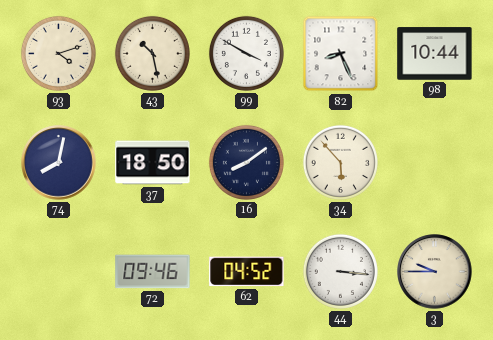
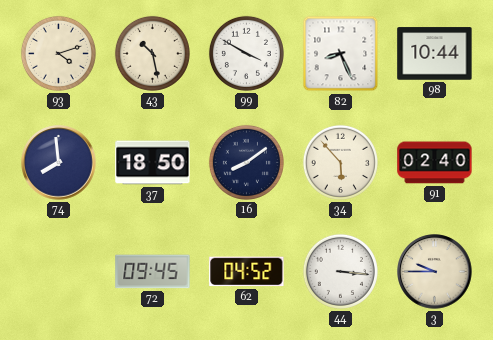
74: 8:02 -> 7:59
91: none -> 02:40
72: 09:46 -> 09:45
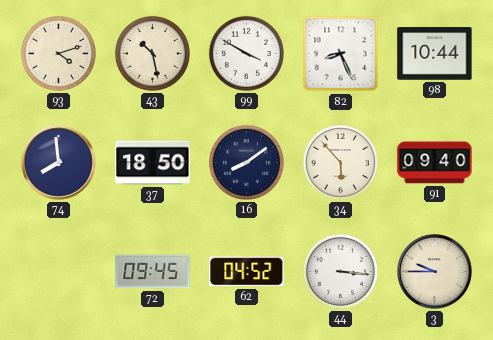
91: 02:40 -> 09:40
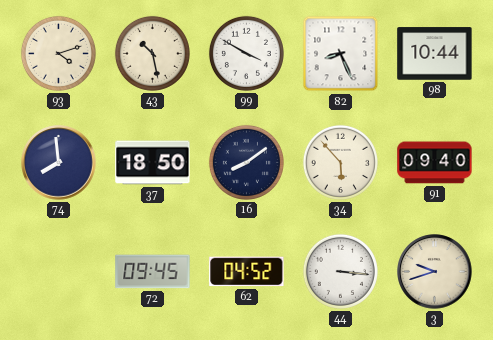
3: 9:45 -> 9:42
